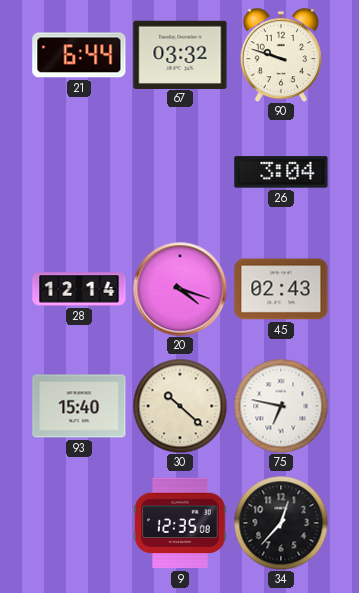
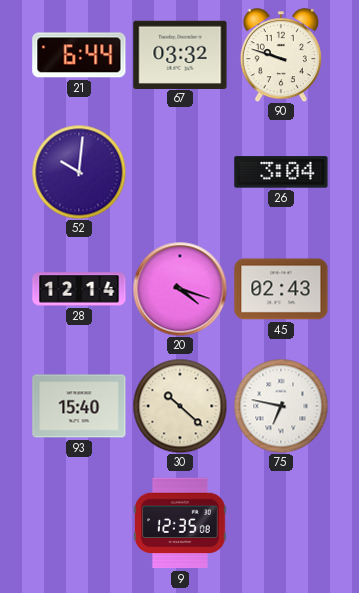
52: none -> 10:01
34: 12:37 -> none
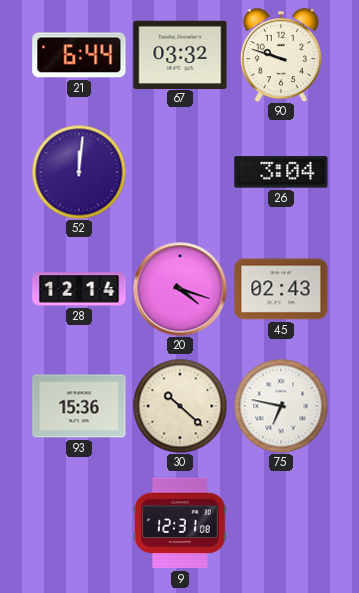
52: 10:01 -> 12:01
93: 15:40 -> 15:36
9: 12:35 -> 12:31
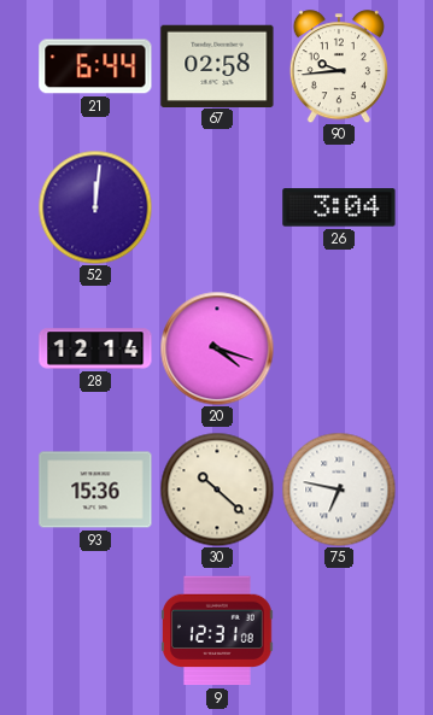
67: 03:32 -> 02:58
90: 9:48 -> 9:44
45: 02:43 -> none
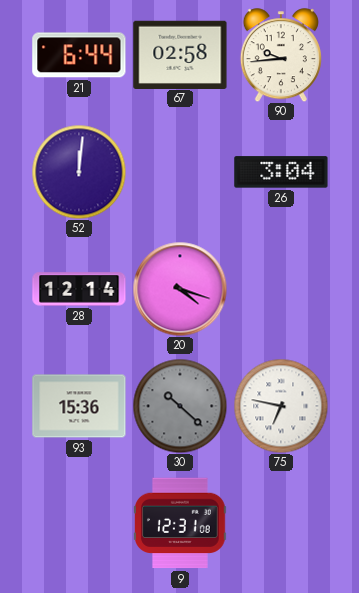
30 dial: cream -> grey
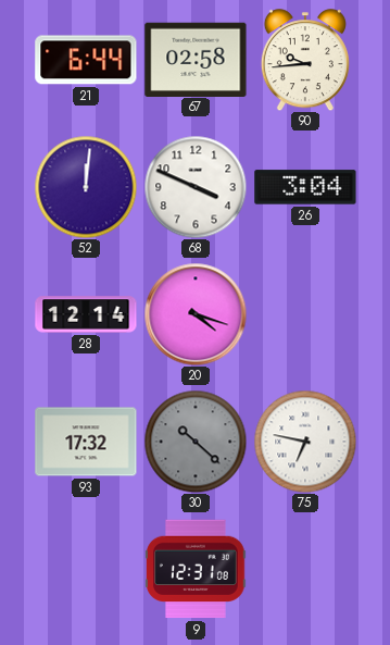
68: none -> 3:49
93: 15:36 -> 17:32
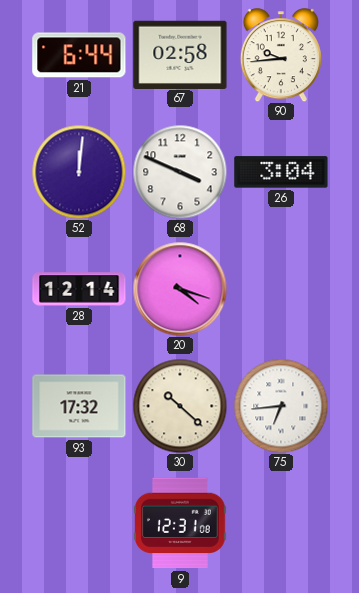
30 dial: grey -> cream
75: 6:47 -> 6:44
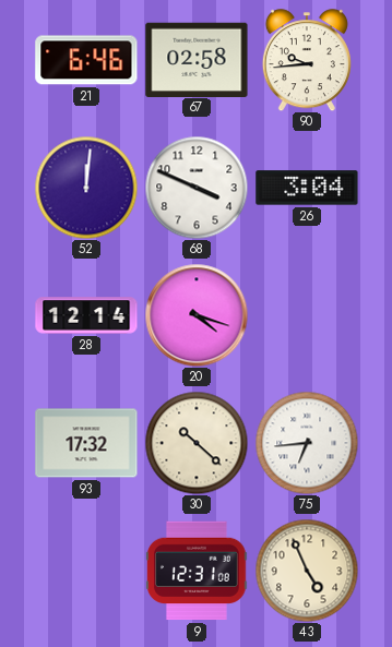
21: 6:44 -> 6:46
43: none -> 4:56
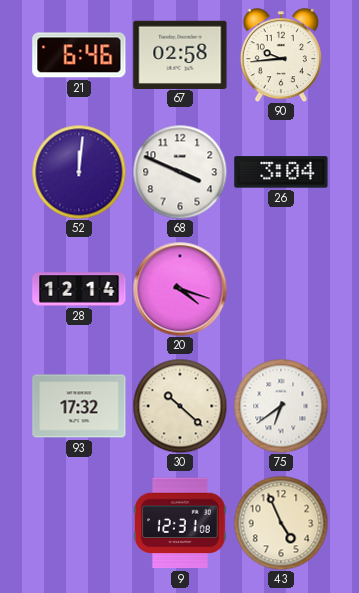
75: 6:44 -> 6:39
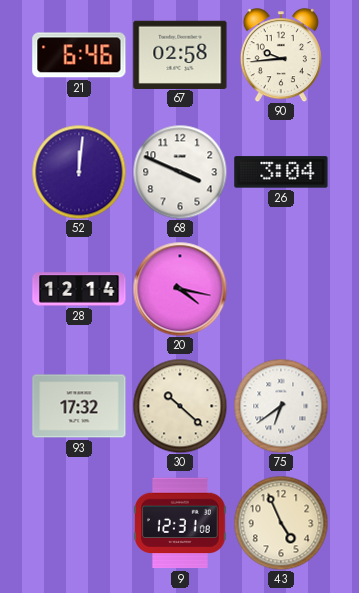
20: 4:18 -> 4:17
